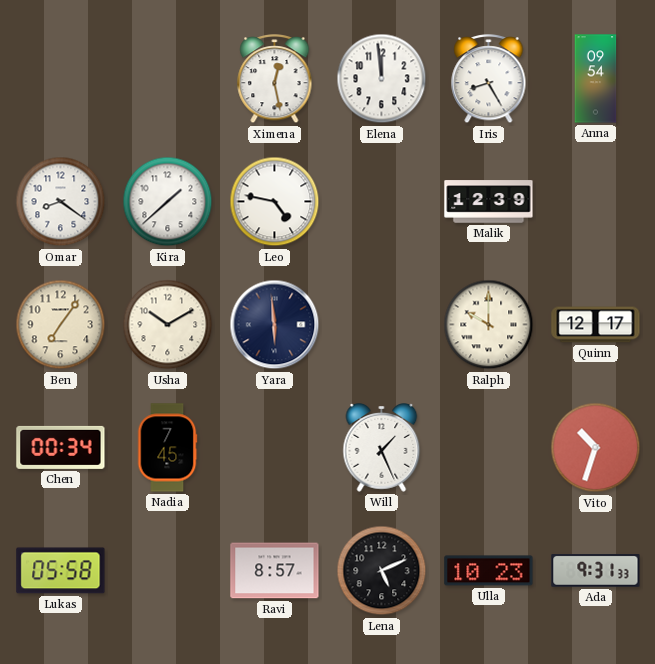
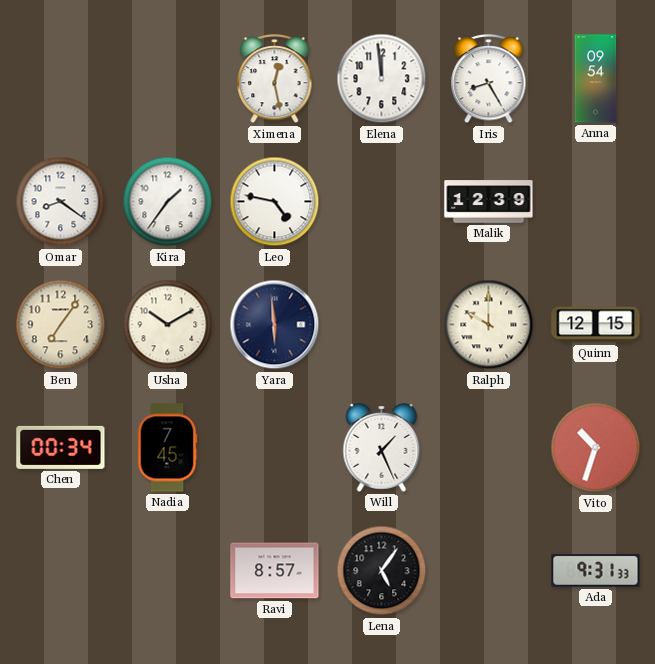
Kira: 1:38 -> 1:36
Quinn: 12:17 -> 12:15
Lukas: 05:58 -> none
Lena: 5:11 -> 5:06
Ulla: 10:23 -> none
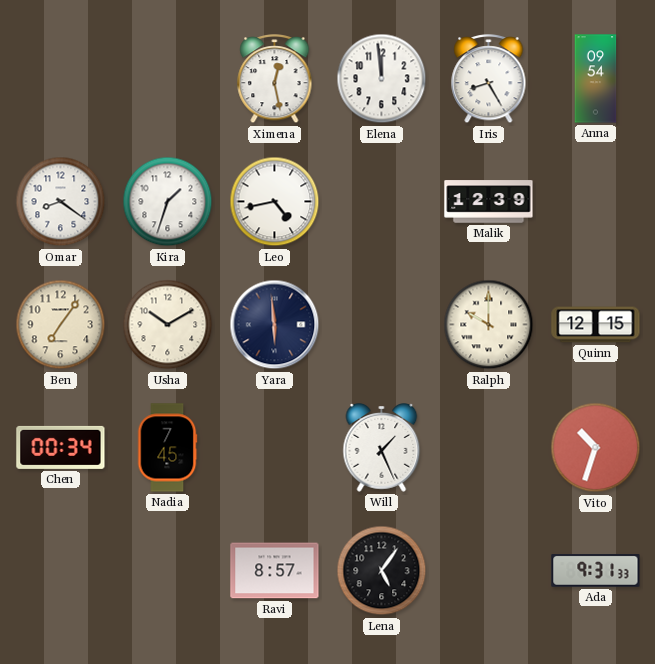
Kira: 1:36 -> 1:33
Leo: 4:47 -> 4:43
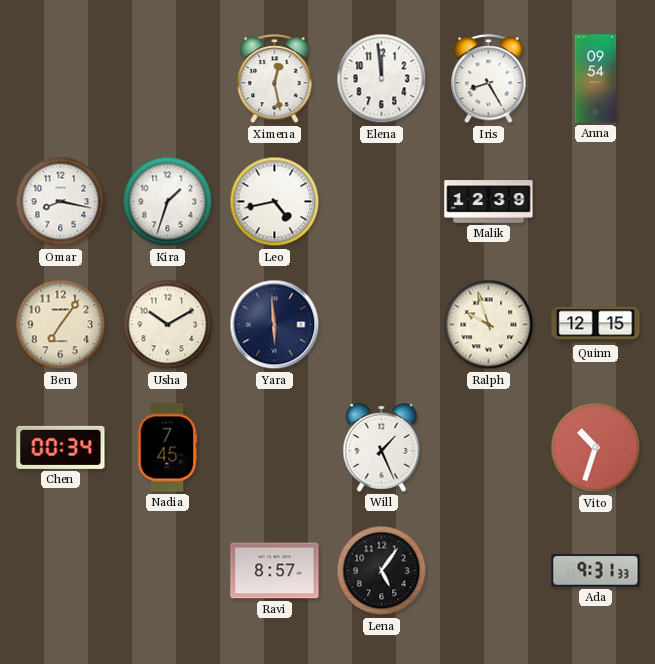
Omar: 8:21 -> 8:17
Ralph: 10:00 -> 9:57
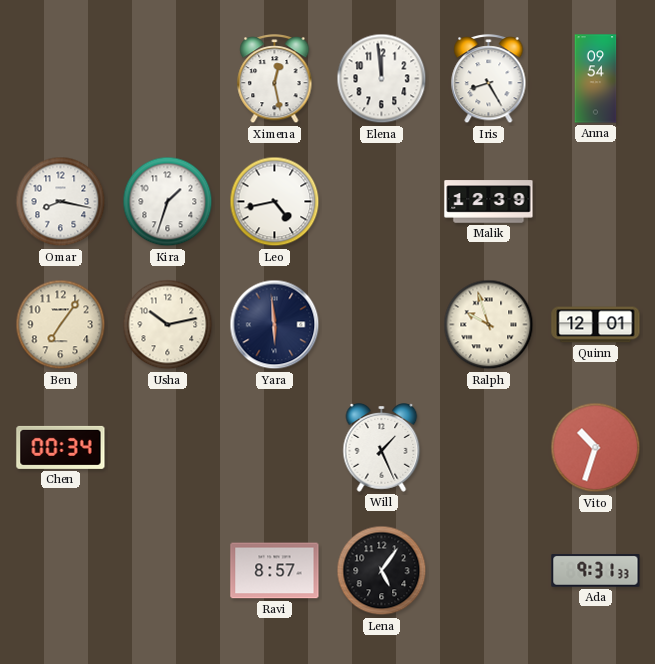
Usha: 10:10 -> 10:13
Quinn: 12:15 -> 12:01
Nadia: 7:45 -> none
